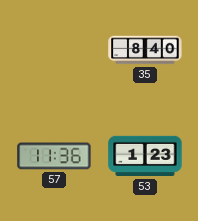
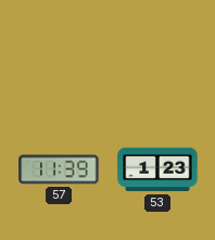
35: 8:40 -> none
57: 11:36 -> 11:39
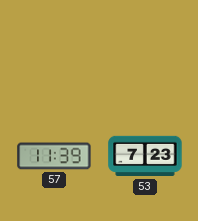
53: 1:23 -> 7:23
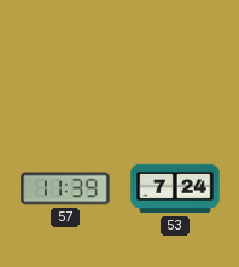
53: 7:23 -> 7:24
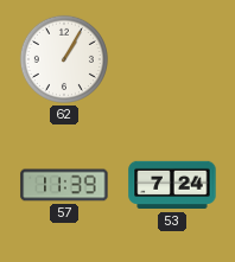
62: none -> 1:05
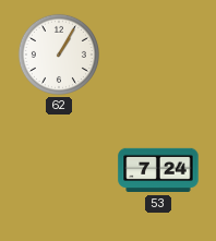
57: 11:39 -> none
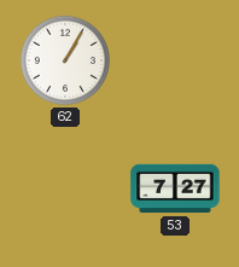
53: 7:24 -> 7:27
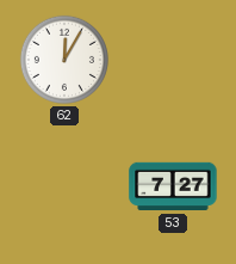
62: 1:05 -> 12:05
